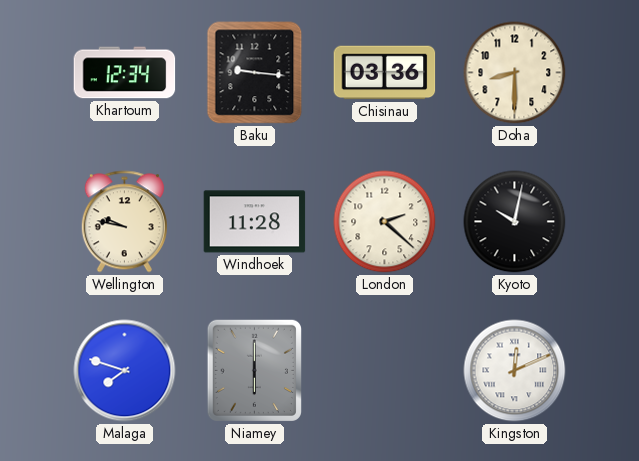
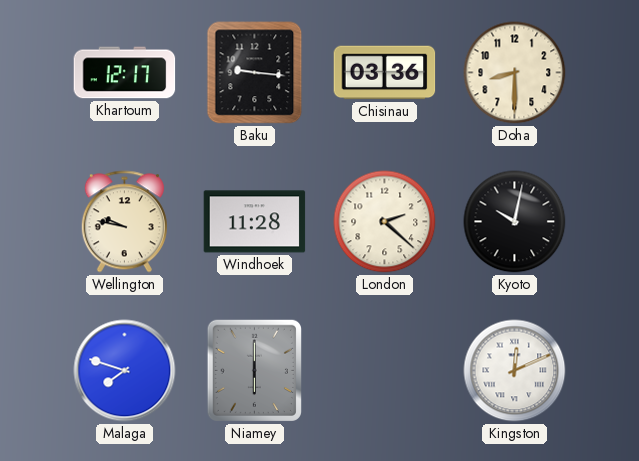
Khartoum: 12:34 -> 12:17
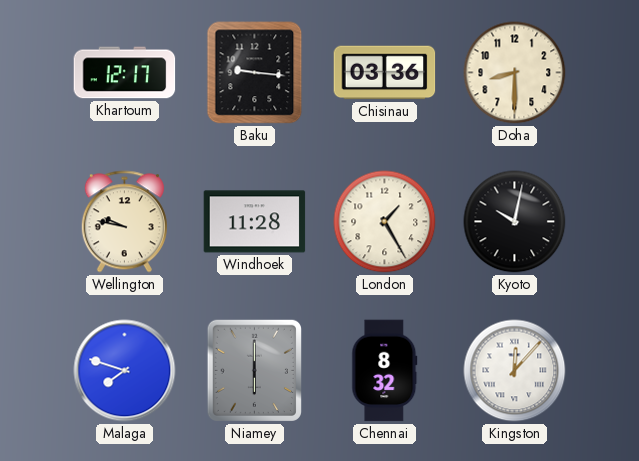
London: 2:22 -> 1:25
Chennai: none -> 8:32
Kingston: 12:11 -> 12:07
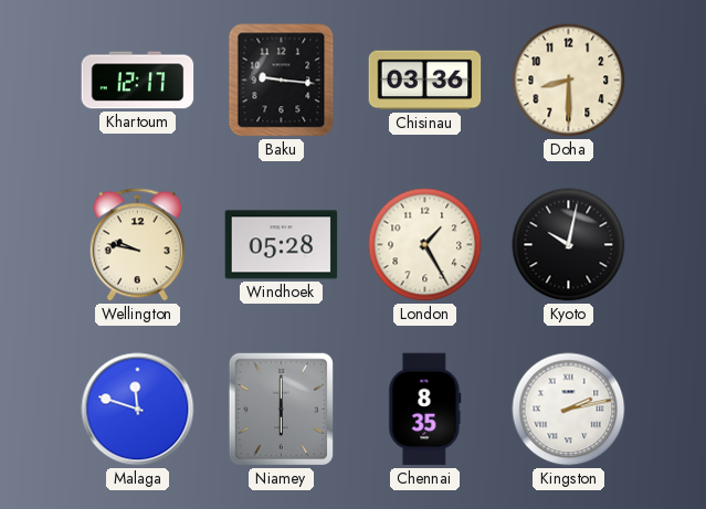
Windhoek: 11:28 -> 05:28
Malaga: 7:48 -> 11:48
Chennai: 8:32 -> 8:35
Kingston: 12:07 -> 2:13
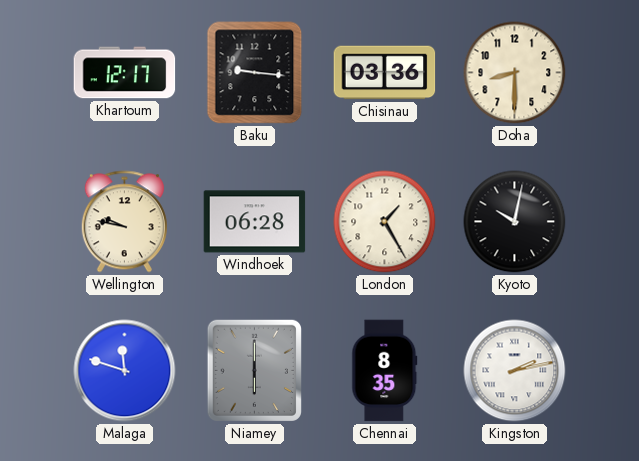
Windhoek: 05:28 -> 06:28
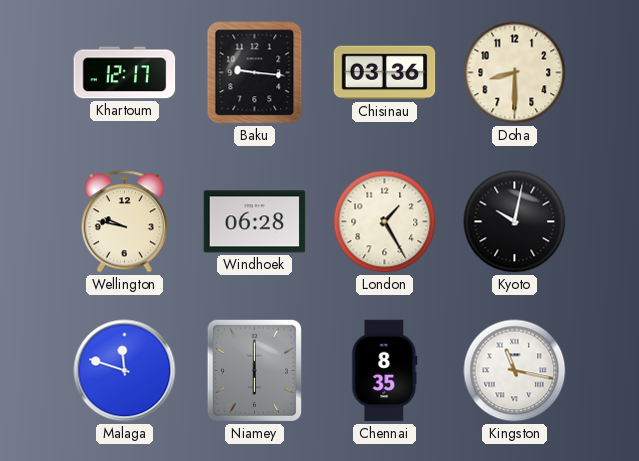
Kingston: 2:13 -> 11:17
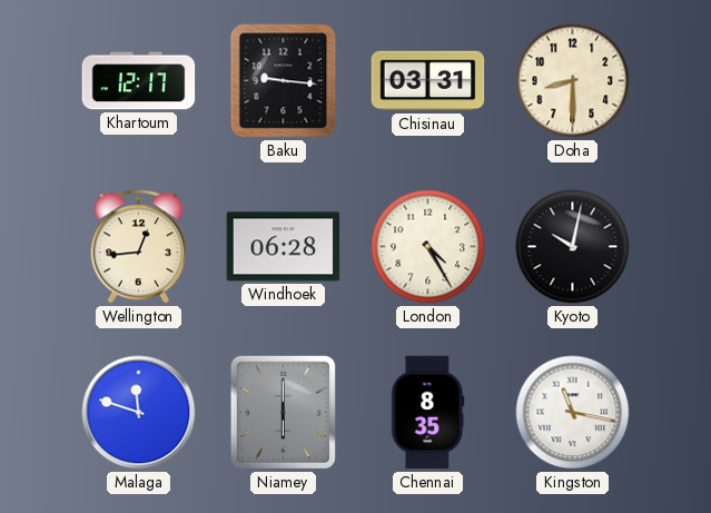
Chisinau: 03:36 -> 03:31
Wellington: 9:47 -> 12:44
London: 1:25 -> 4:25
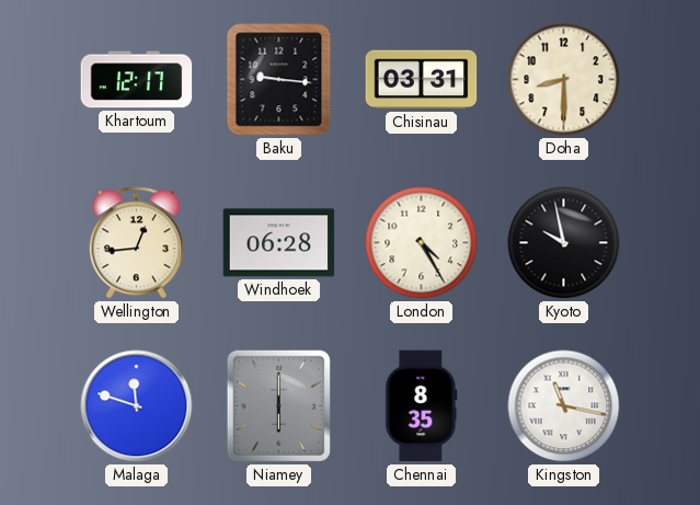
Kyoto: 10:02 -> 9:58
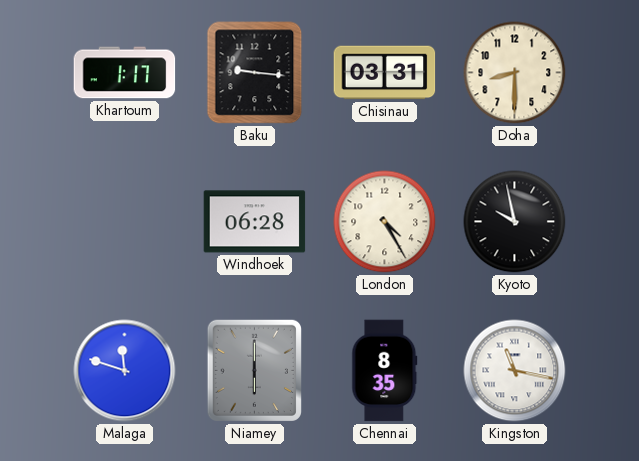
Khartoum: 12:17 -> 1:17
Wellington: 12:44 -> none
